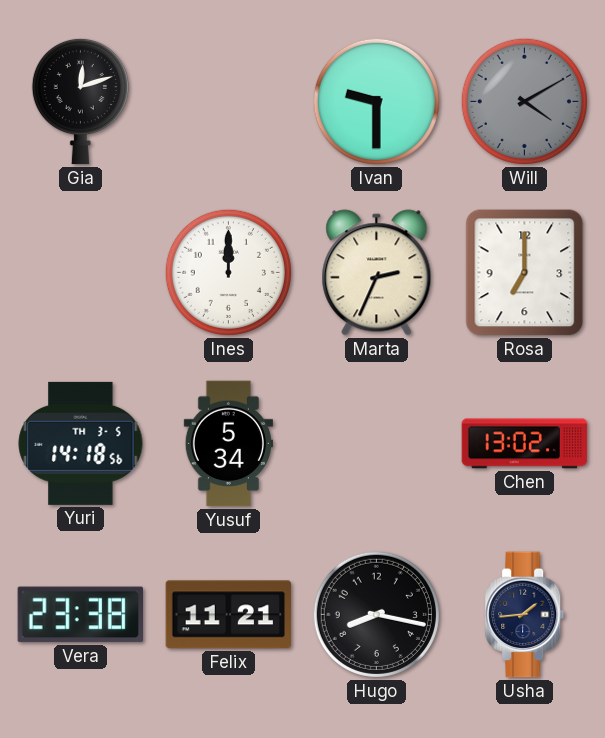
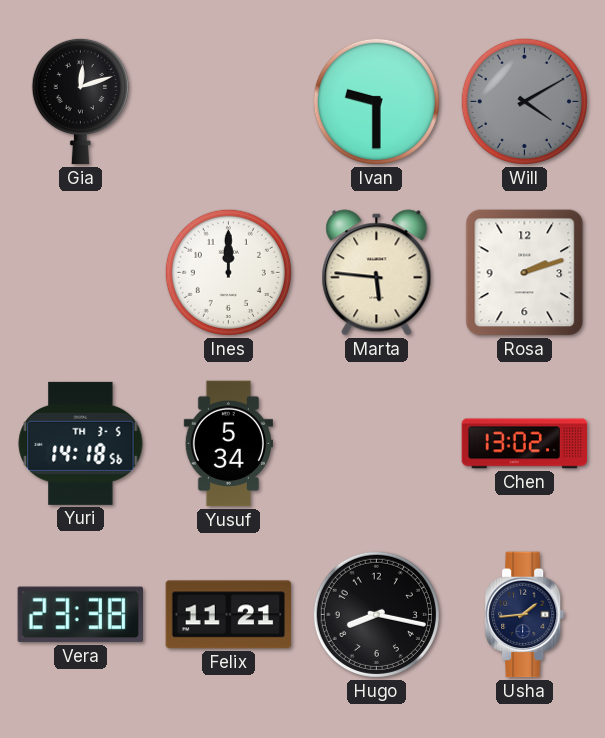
Marta: 2:34 -> 5:46
Rosa: 7:00 -> 2:12
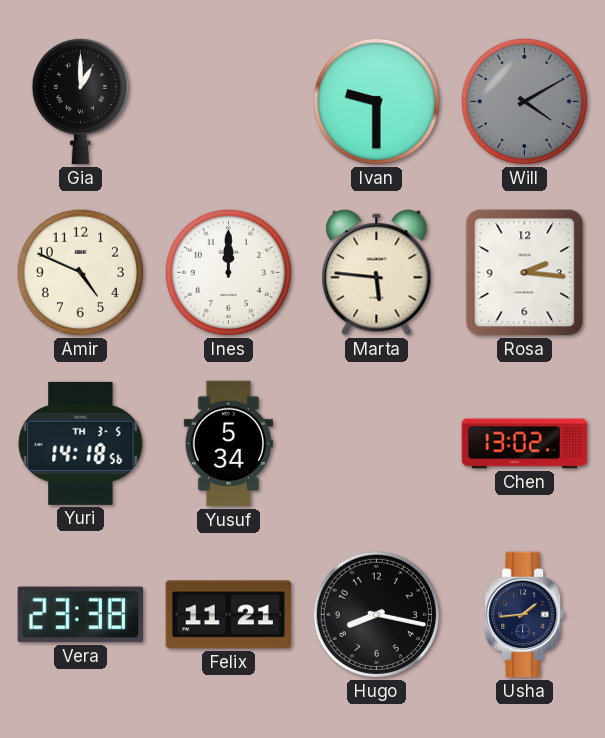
Gia: 12:12 -> 1:00
Amir: none -> 4:49
Rosa: 2:12 -> 2:16
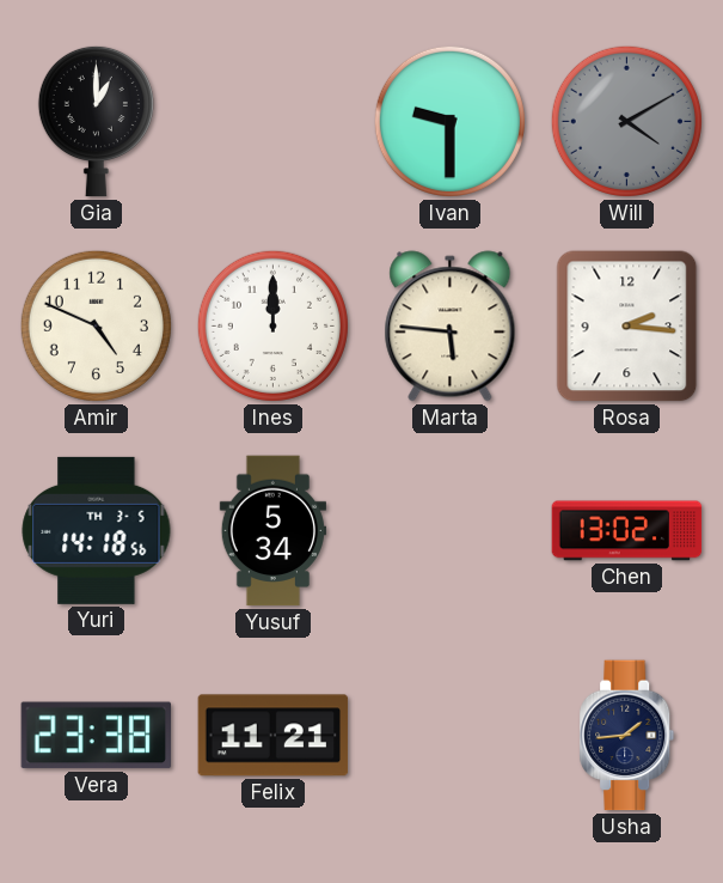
Hugo: 8:17 -> none
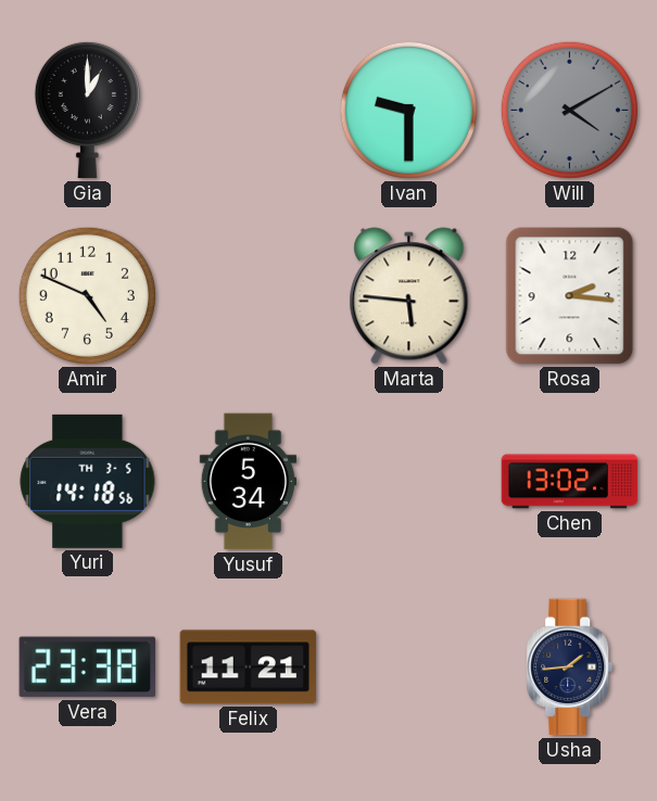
Ines: 12:00 -> none
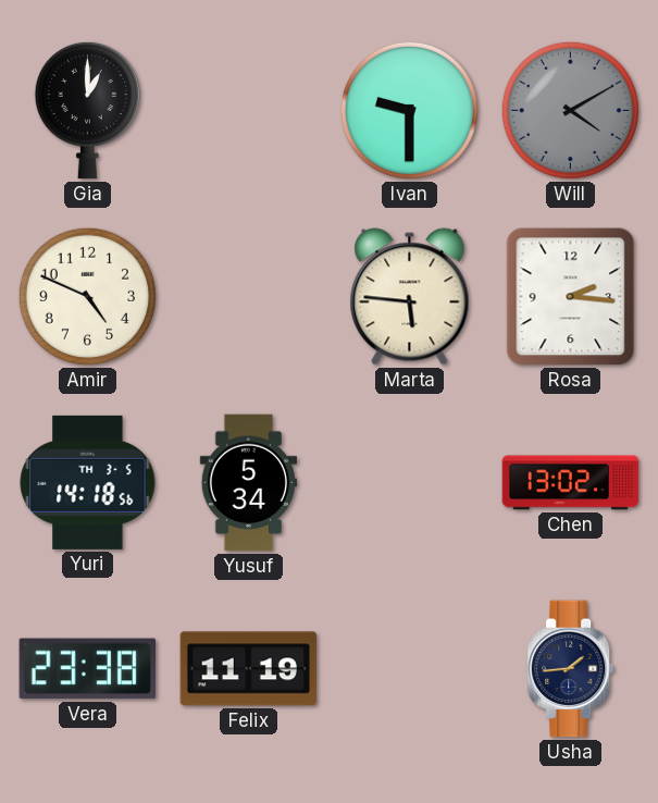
Felix: 11:21 -> 11:19
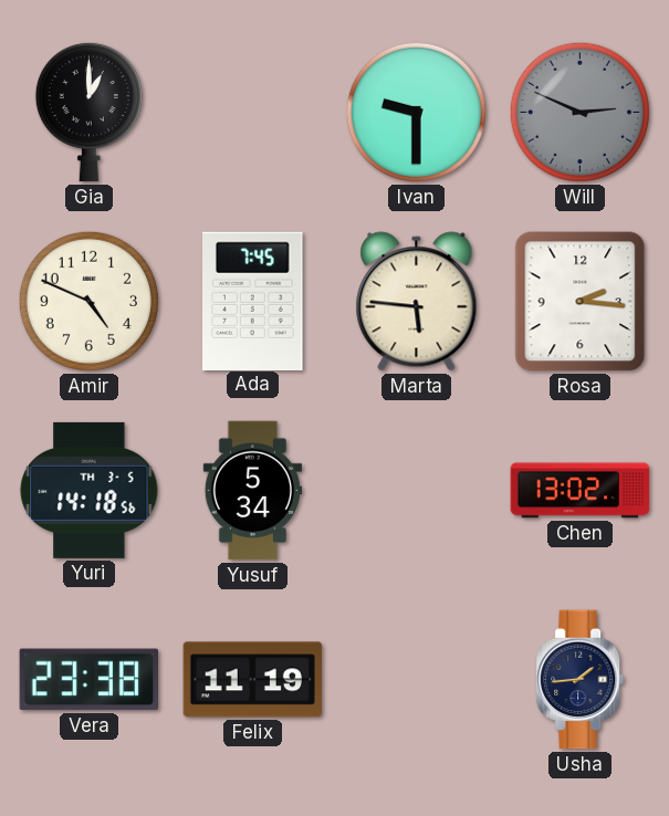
Will: 4:10 -> 2:49
Ada: none -> 7:45
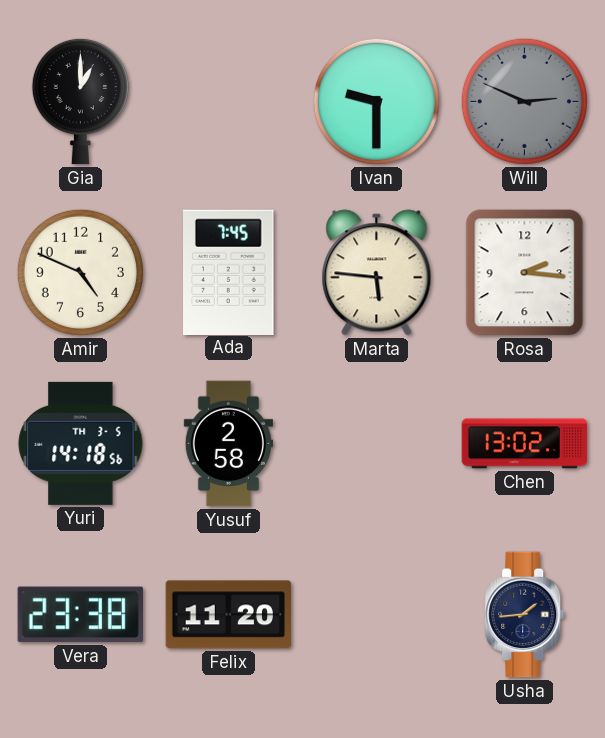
Yusuf: 5:34 -> 2:58
Felix: 11:19 -> 11:20
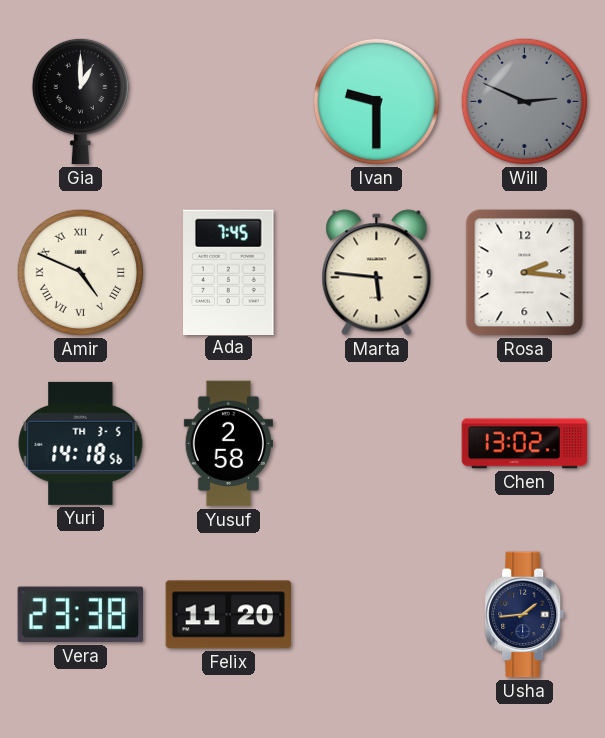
Amir numerals: Arabic -> Roman
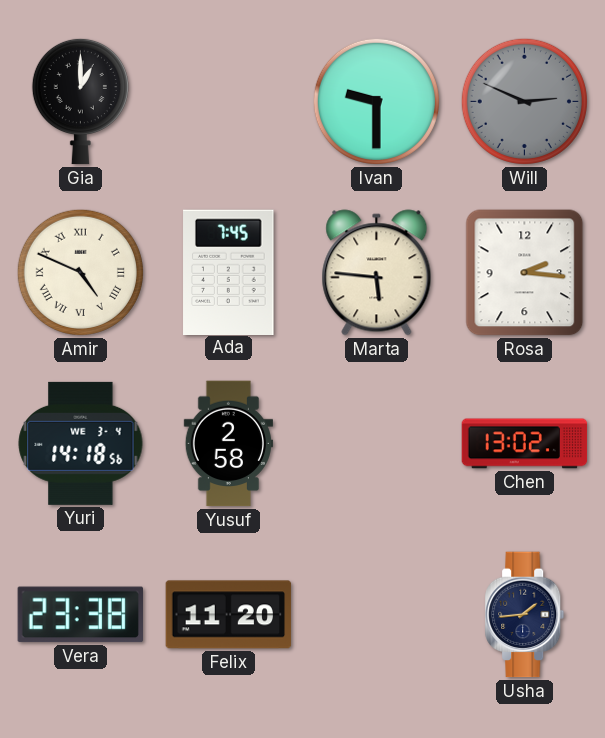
Yuri date: TH 3-5 -> WE 3-4
